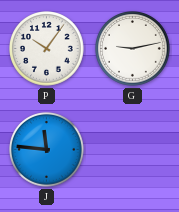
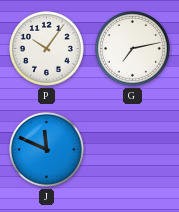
G: 9:13 -> 7:13
J: 11:46 -> 11:49
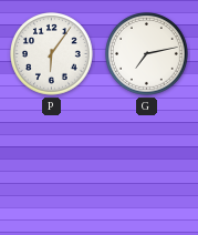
P: 10:06 -> 6:06
J: 11:49 -> none
